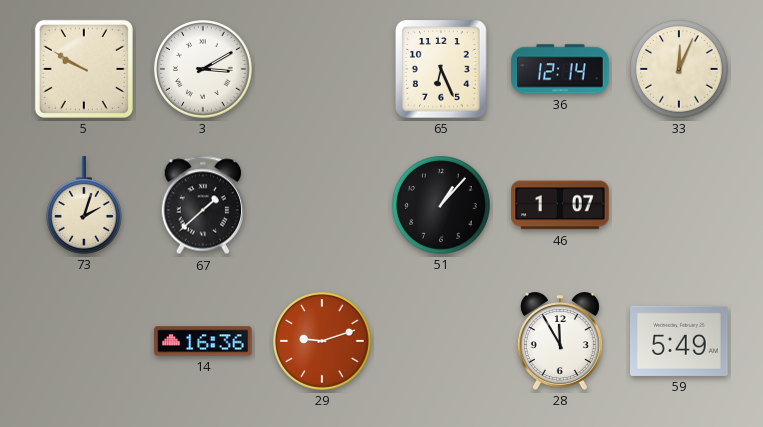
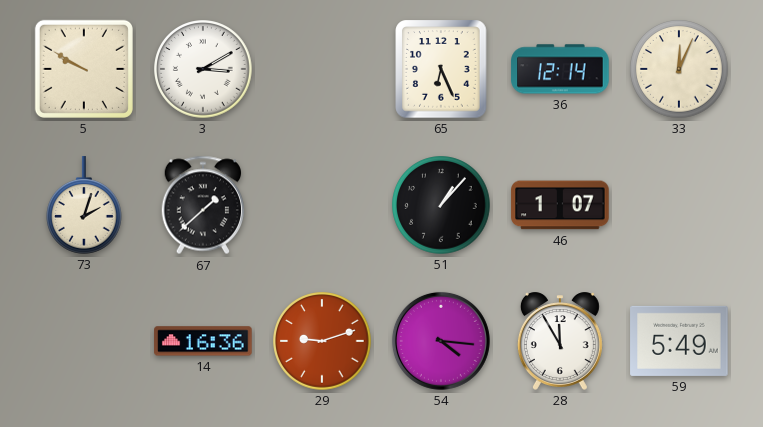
54: none -> 4:16
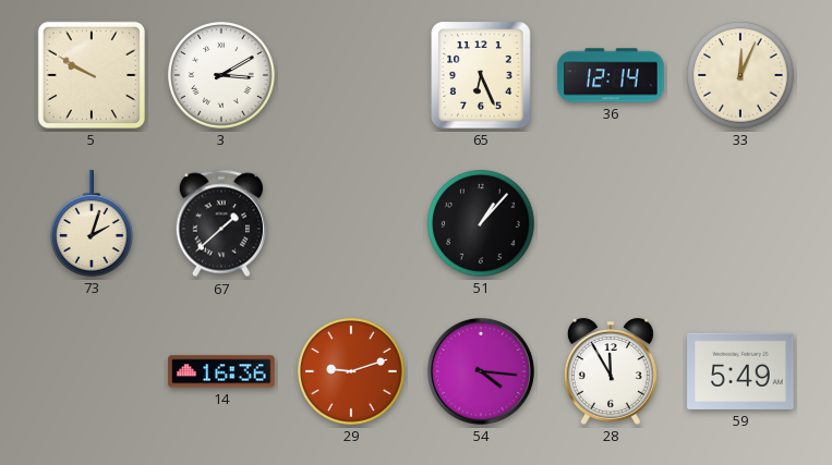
46: 1:07 -> none
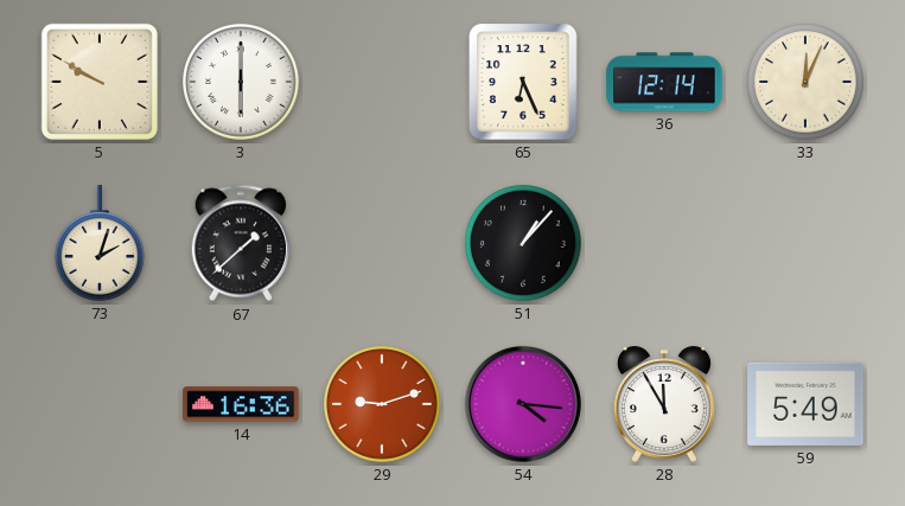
3: 3:10 -> 6:00
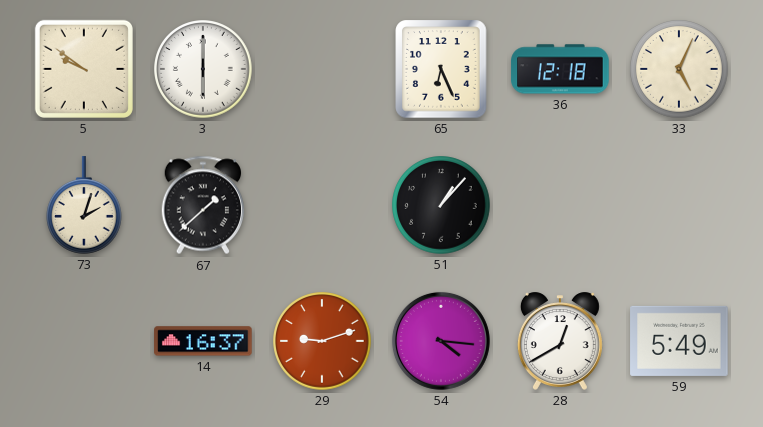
5: 9:50 -> 9:51
36: 12:14 -> 12:18
33: 12:04 -> 5:04
14: 16:36 -> 16:37
28: 11:55 -> 12:40
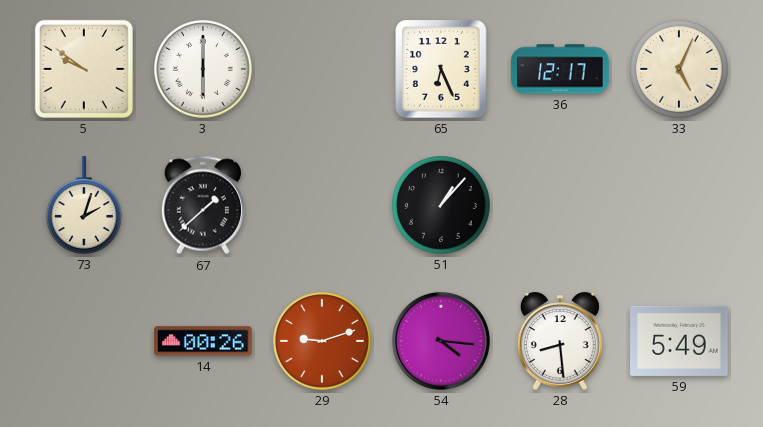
36: 12:18 -> 12:17
14: 16:37 -> 00:26
28: 12:40 -> 8:29
